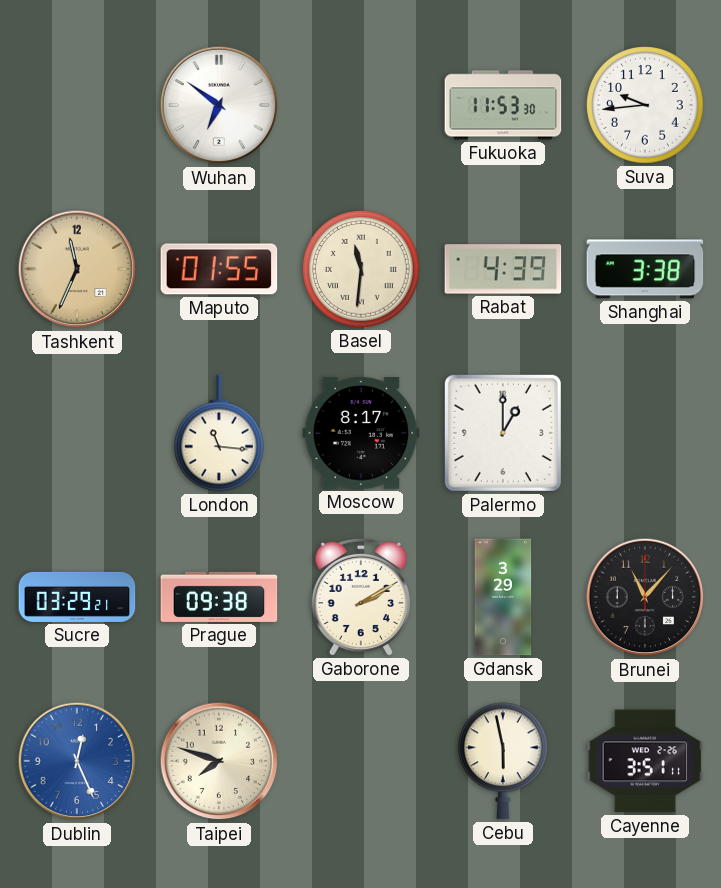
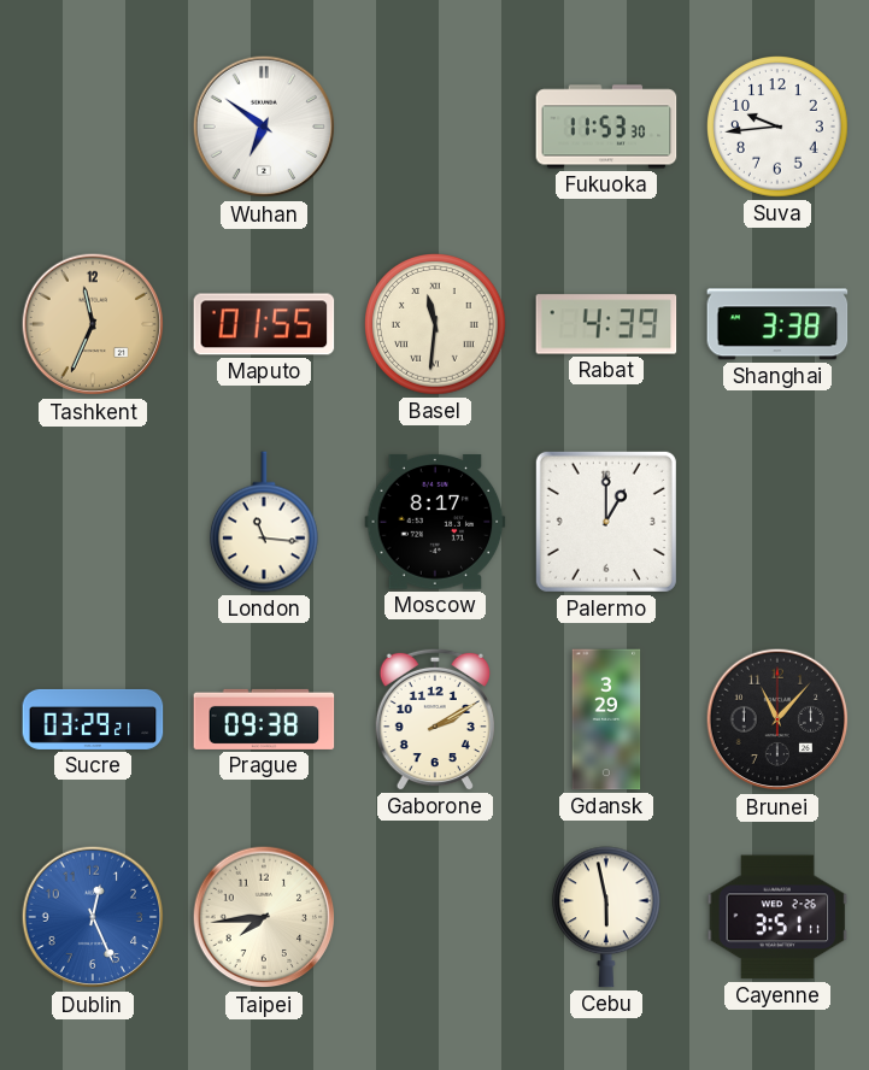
Taipei: 7:48 -> 7:44
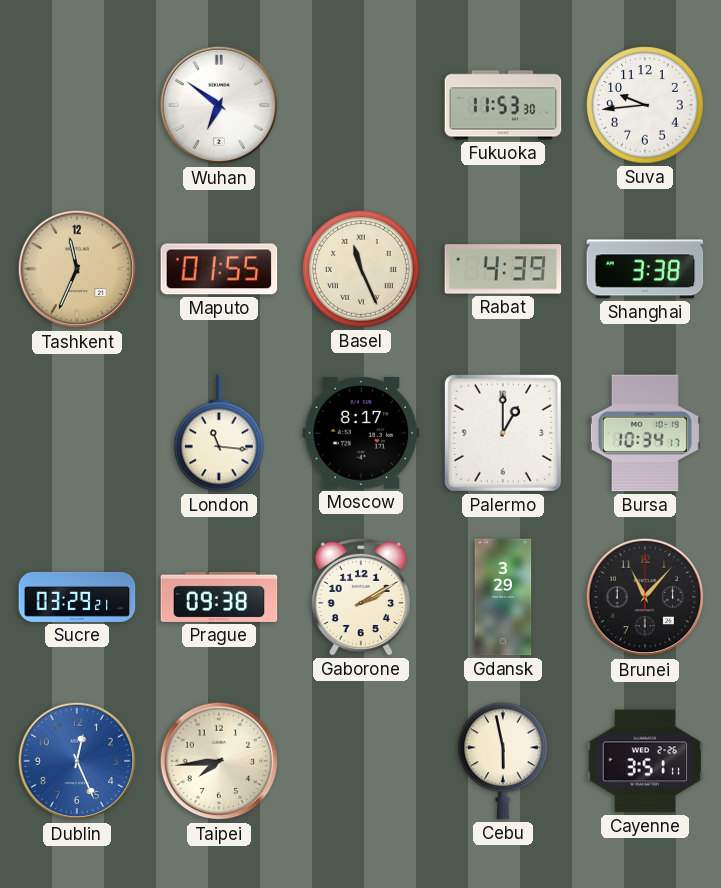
Basel: 11:31 -> 11:26
Bursa: none -> 10:34
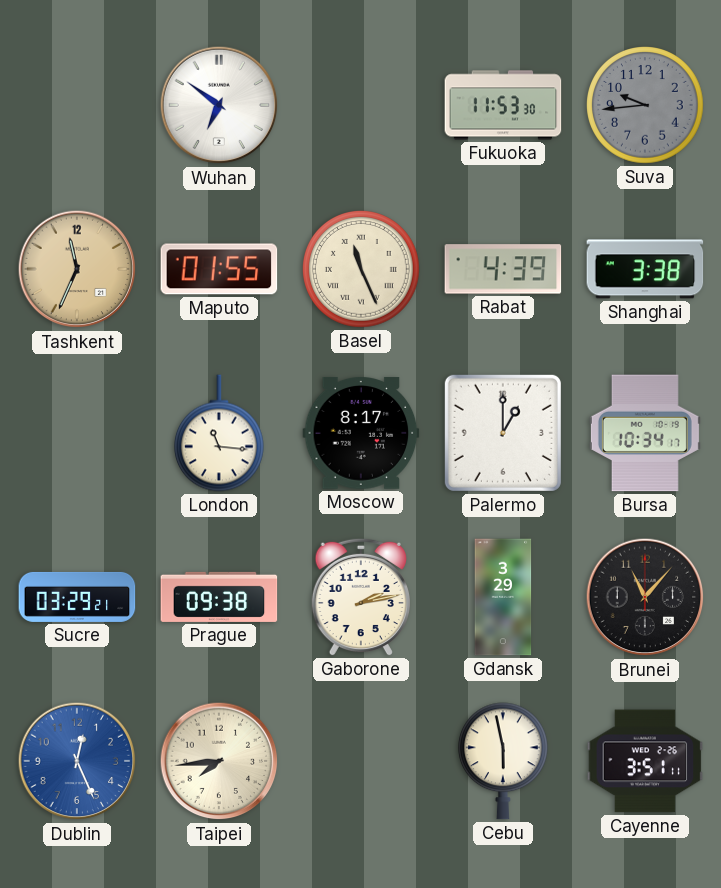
Suva dial: white -> grey
Gaborone: 2:10 -> 2:13
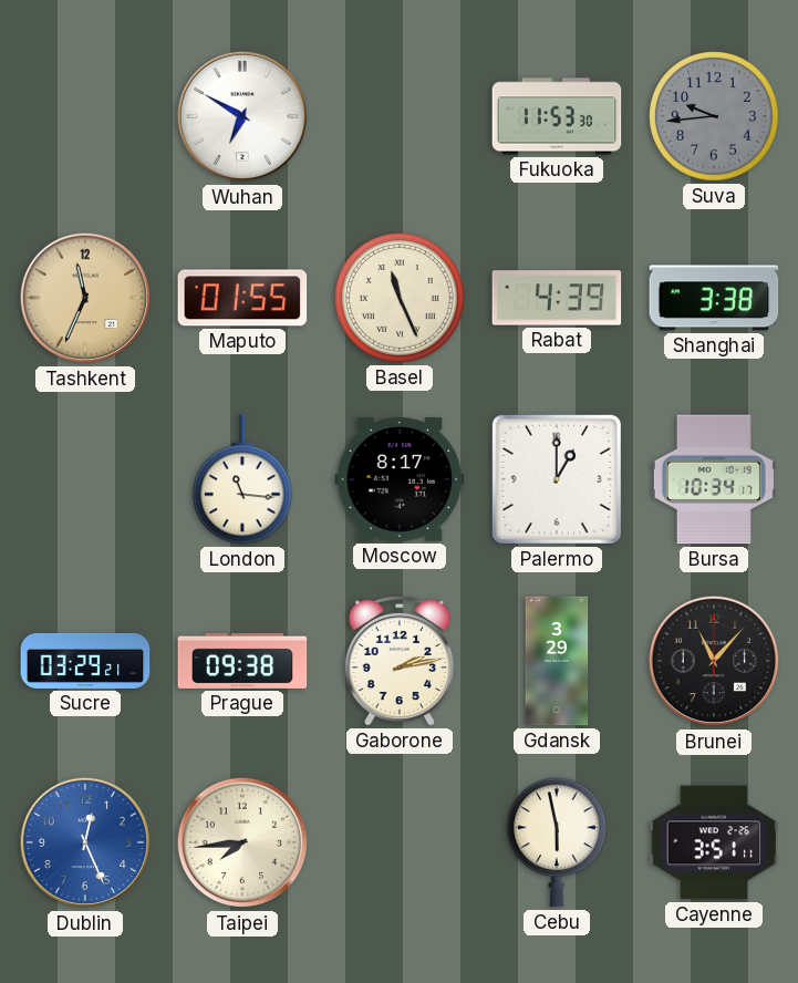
Wuhan: 6:51 -> 6:50
